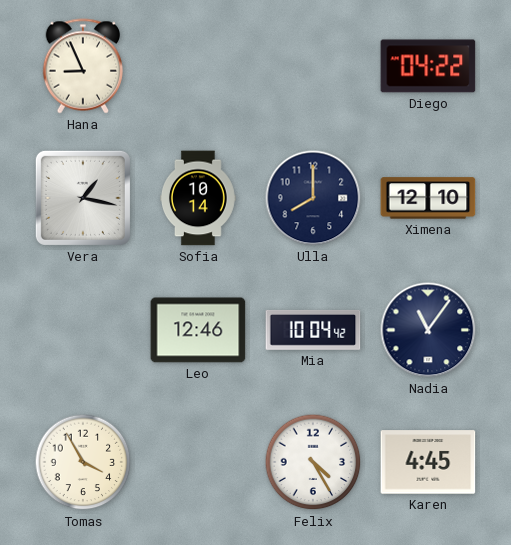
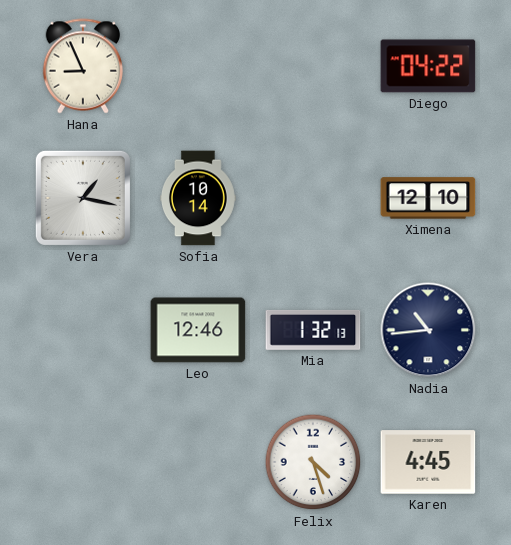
Ulla: 8:00 -> none
Mia: 10:04 -> 1:32
Nadia: 11:06 -> 10:44
Tomas: 3:55 -> none
Felix: 4:25 -> 4:27
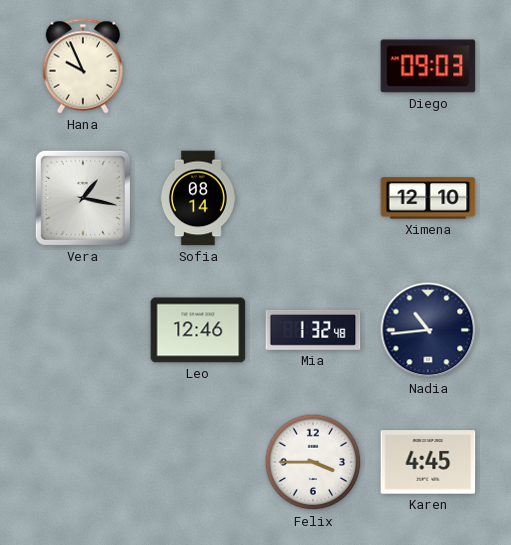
Hana: 8:56 -> 9:56
Diego: 04:22 -> 09:03
Sofia: 10:14 -> 08:14
Mia: 1:32:13 -> 1:32:48
Felix: 4:27 -> 3:45
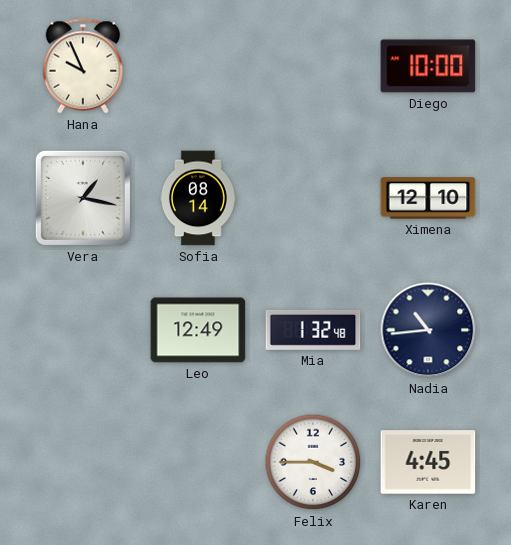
Diego: 09:03 -> 10:00
Leo: 12:46 -> 12:49
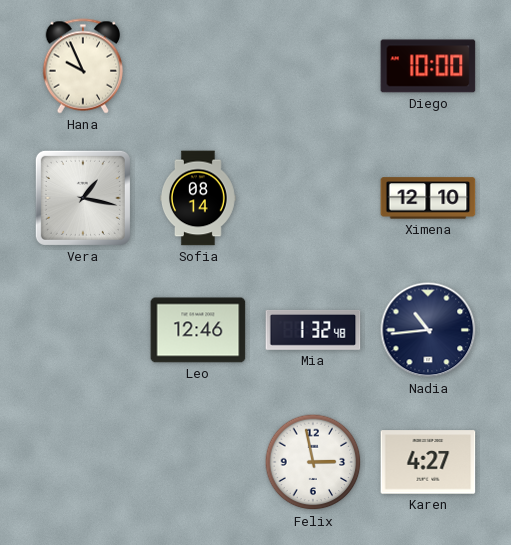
Leo: 12:49 -> 12:46
Felix: 3:45 -> 2:58
Karen: 4:45 -> 4:27
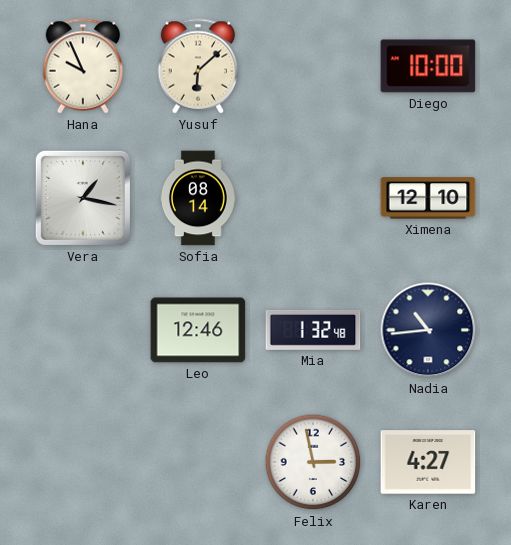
Yusuf: none -> 6:08
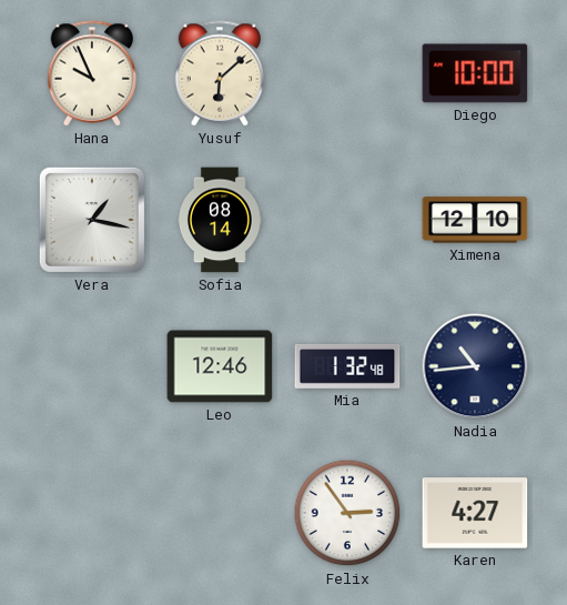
Felix: 2:58 -> 2:54
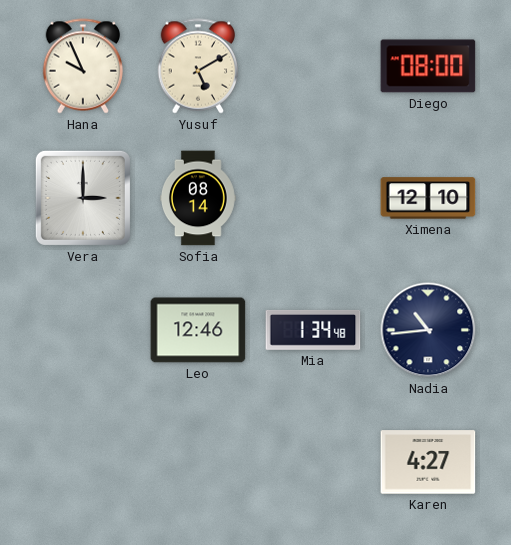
Yusuf: 6:08 -> 5:10
Diego: 10:00 -> 08:00
Vera: 1:17 -> 3:00
Mia: 1:32 -> 1:34
Felix: 2:54 -> none
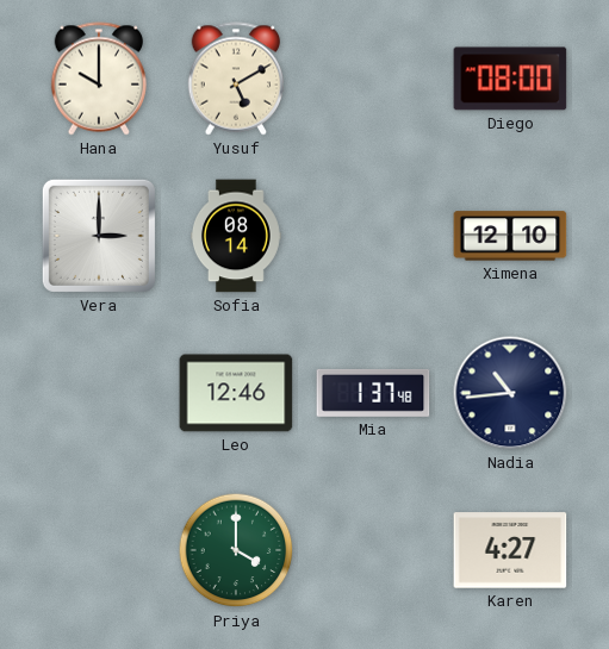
Hana: 9:56 -> 10:00
Mia: 1:34 -> 1:37
Priya: none -> 4:00
